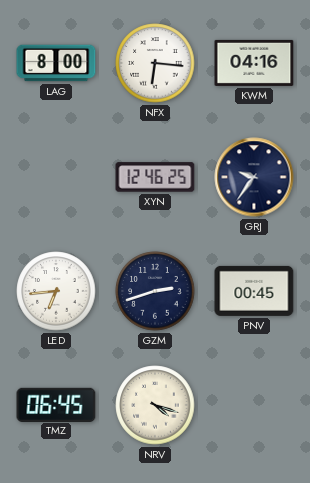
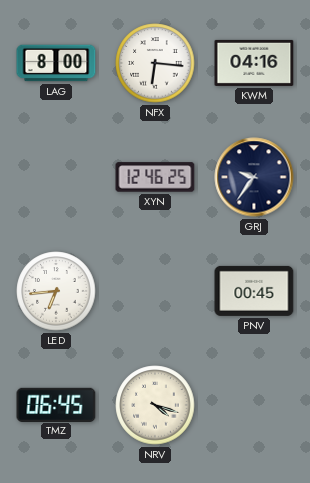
GZM: 2:42 -> none
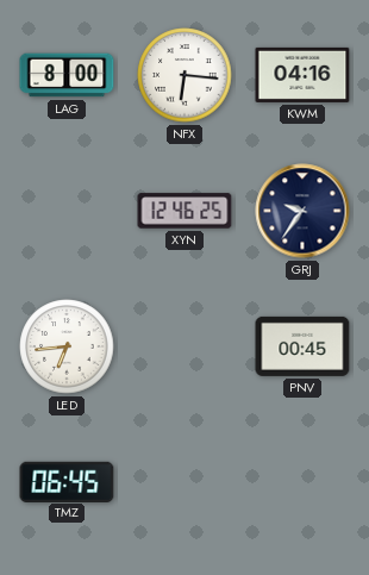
NRV: 4:18 -> none
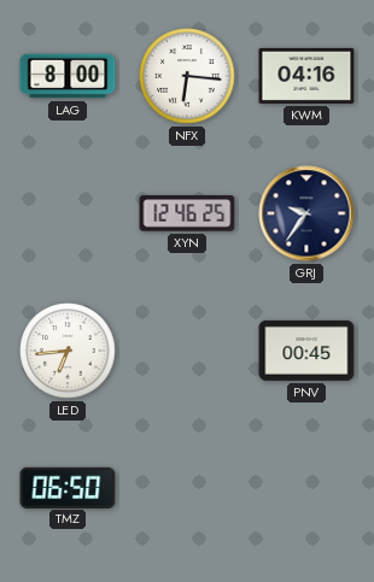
TMZ: 06:45 -> 06:50
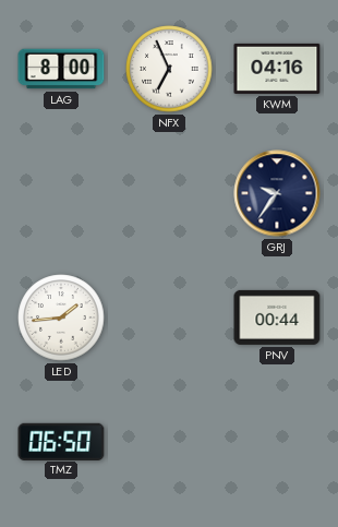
NFX: 6:16 -> 6:56
XYN: 12:46 -> none
LED: 6:44 -> 1:44
PNV: 00:45 -> 00:44
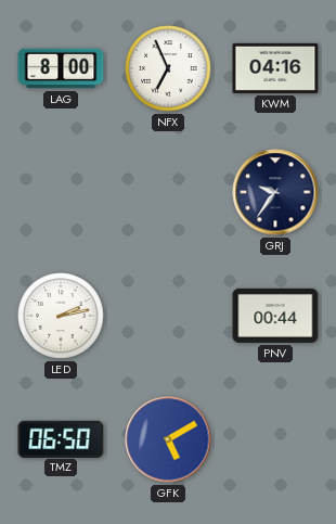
LED: 1:44 -> 2:13
GFK: none -> 5:10
